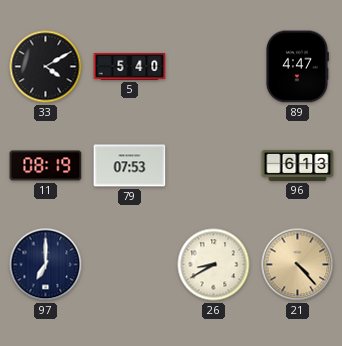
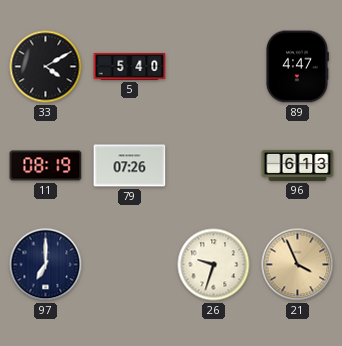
79: 07:53 -> 07:26
26: 8:40 -> 9:33
21: 4:23 -> 3:56
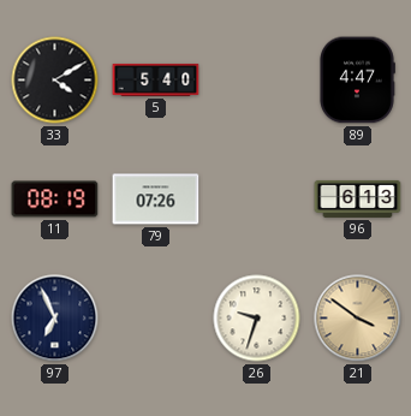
97: 7:00 -> 6:56
21: 3:56 -> 3:51
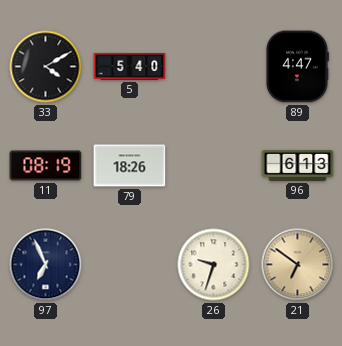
79: 07:26 -> 18:26
21: 3:51 -> 6:51
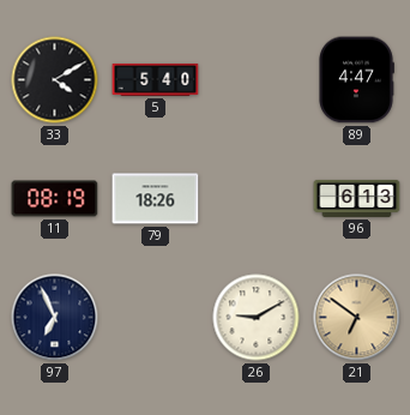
26: 9:33 -> 9:10
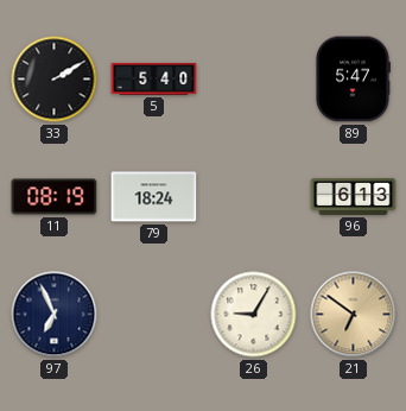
33: 4:10 -> 2:10
89: 4:47 -> 5:47
79: 18:26 -> 18:24
26: 9:10 -> 9:05
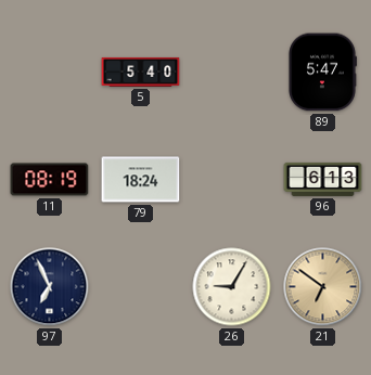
33: 2:10 -> none
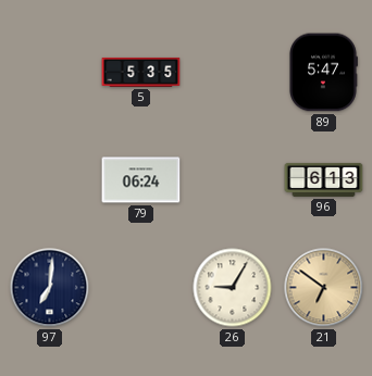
5: 5:40 -> 5:35
11: 08:19 -> none
79: 18:24 -> 06:24
97: 6:56 -> 7:01
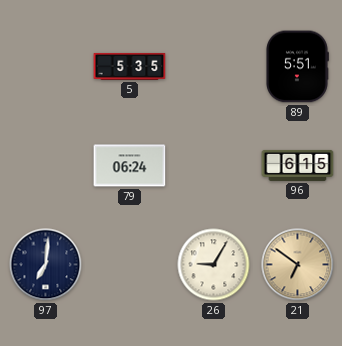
89: 5:47 -> 5:51
96: 6:13 -> 6:15
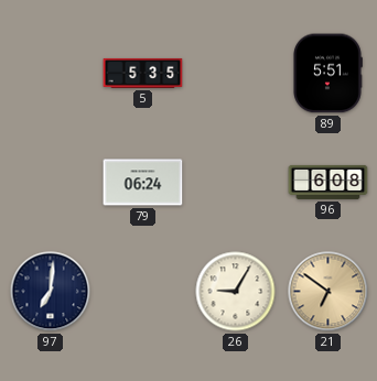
96: 6:15 -> 6:08
